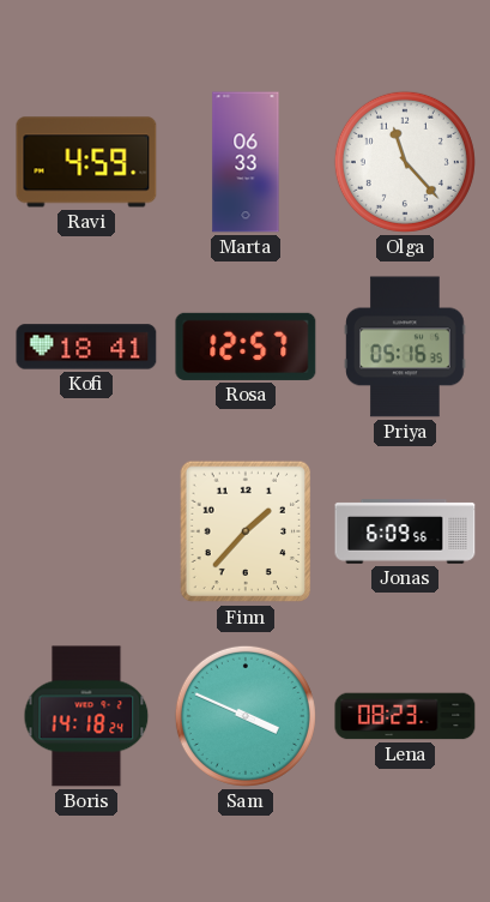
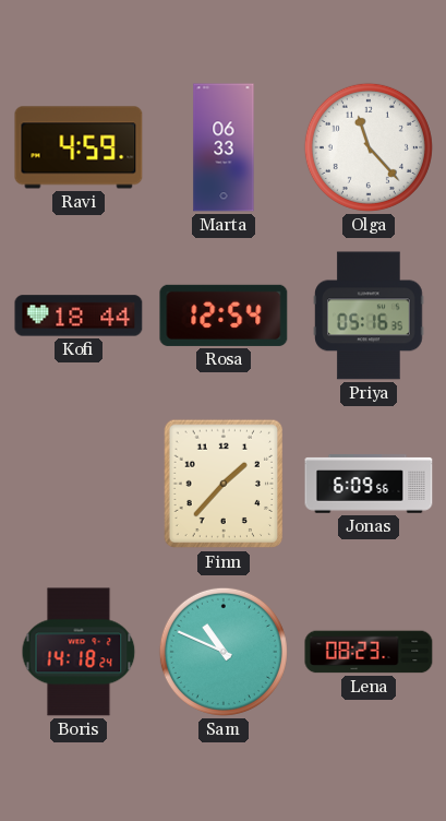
Kofi: 18:41 -> 18:44
Rosa: 12:57 -> 12:54
Sam: 3:49 -> 10:49
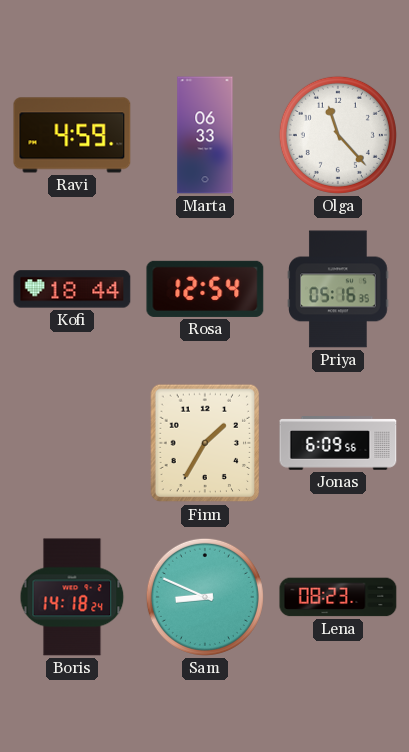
Finn: 1:37 -> 1:35
Sam: 10:49 -> 8:49
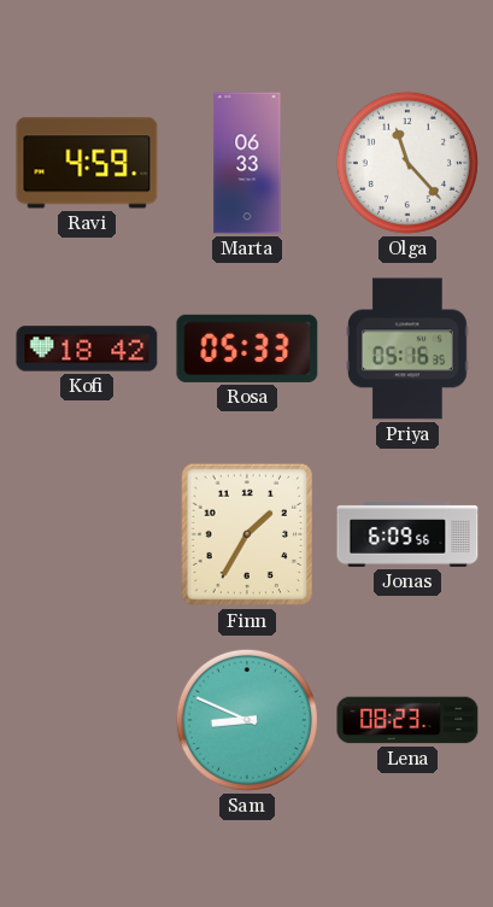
Kofi: 18:44 -> 18:42
Rosa: 12:54 -> 05:33
Boris: 14:18 -> none
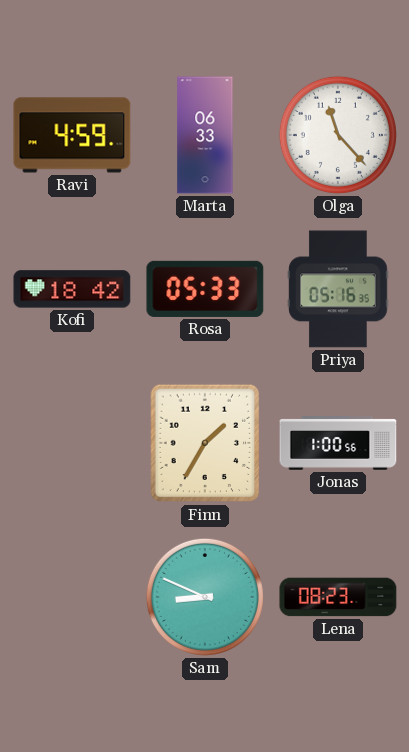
Jonas: 6:09 -> 1:00
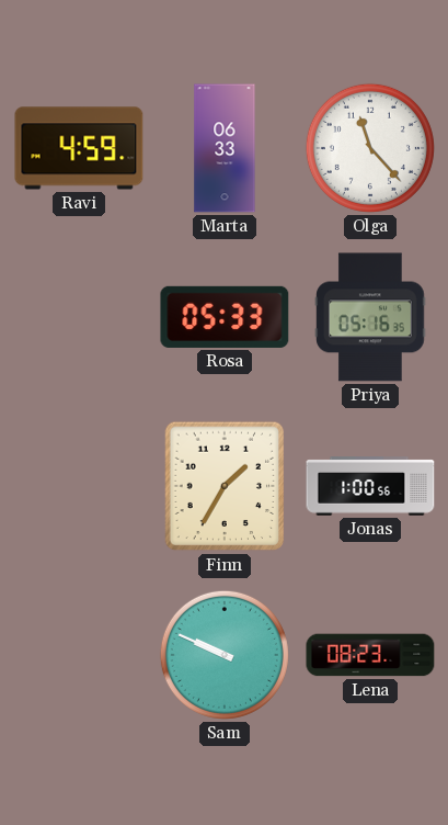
Kofi: 18:42 -> none
Sam: 8:49 -> 9:49
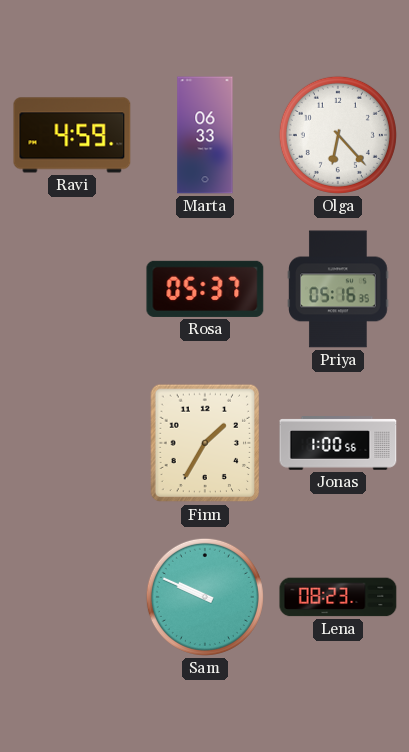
Olga: 11:23 -> 6:23
Rosa: 05:33 -> 05:37
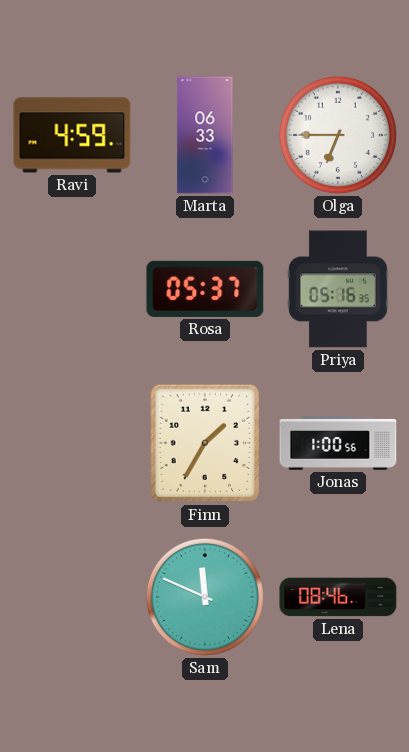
Olga: 6:23 -> 6:45
Sam: 9:49 -> 11:49
Lena: 08:23 -> 08:46
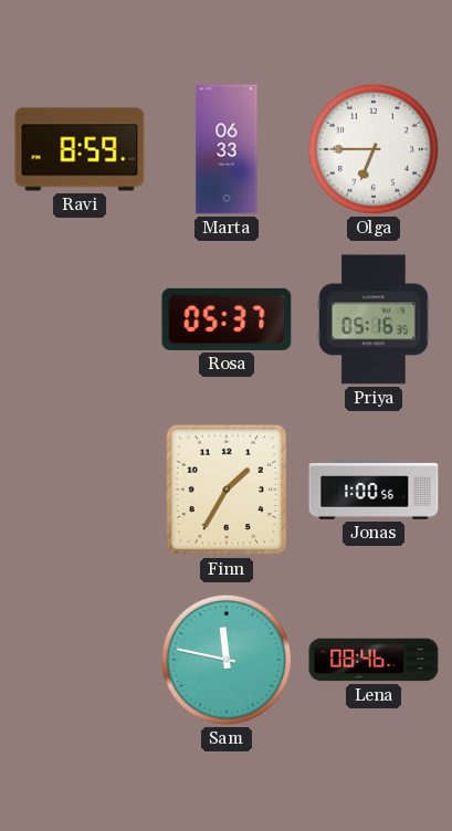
Ravi: 4:59 -> 8:59
Sam: 11:49 -> 11:47
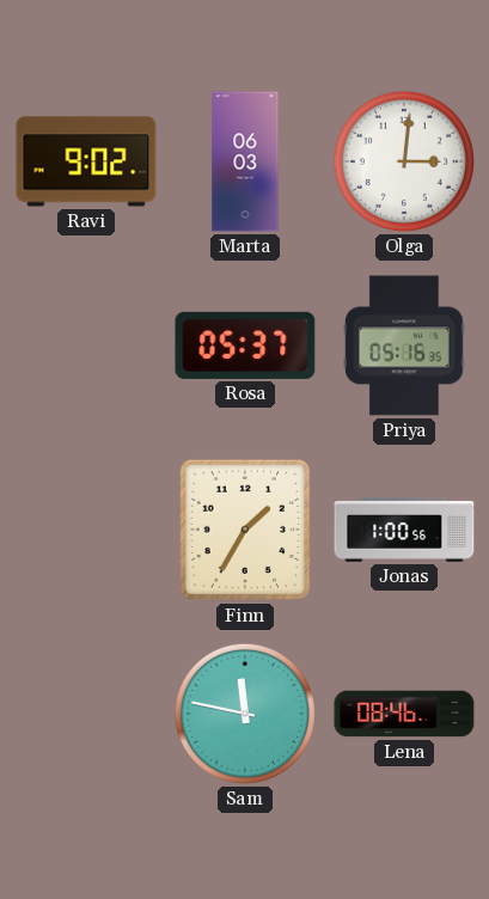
Ravi: 8:59 -> 9:02
Marta: 06:33 -> 06:03
Olga: 6:45 -> 3:01
